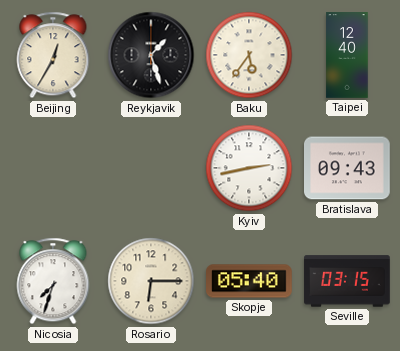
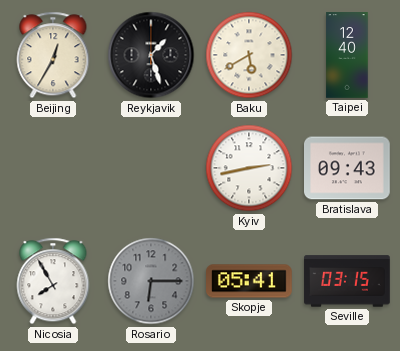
Baku: 5:36 -> 5:40
Nicosia: 7:33 -> 7:55
Rosario dial: cream -> grey
Skopje: 05:40 -> 05:41
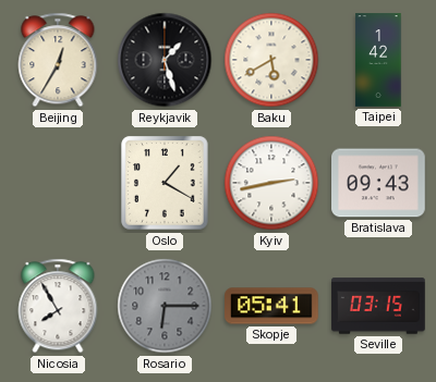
Taipei: 12:40 -> 1:42
Oslo: none -> 1:20
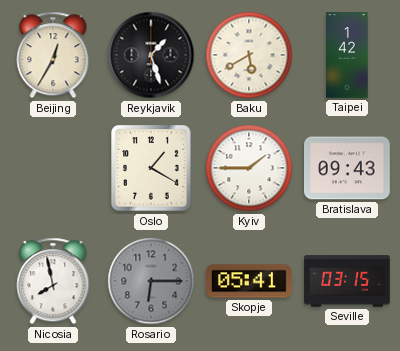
Kyiv: 2:43 -> 1:45
Nicosia: 7:55 -> 7:58
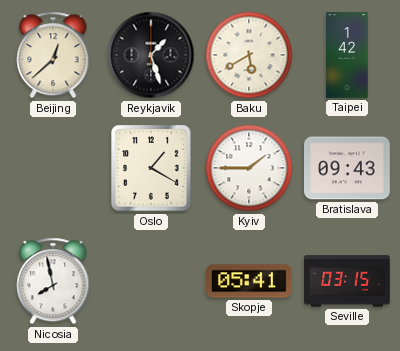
Beijing: 12:35 -> 12:38
Rosario: 6:15 -> none
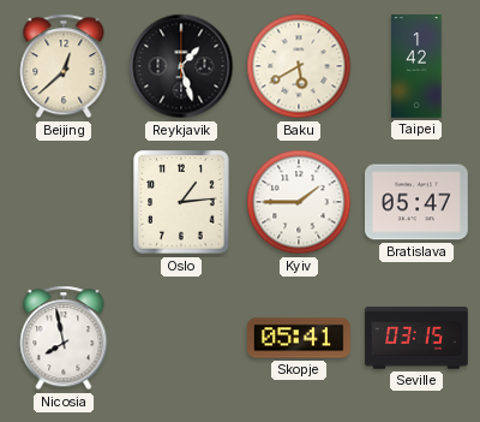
Oslo: 1:20 -> 1:14
Bratislava: 09:43 -> 05:47
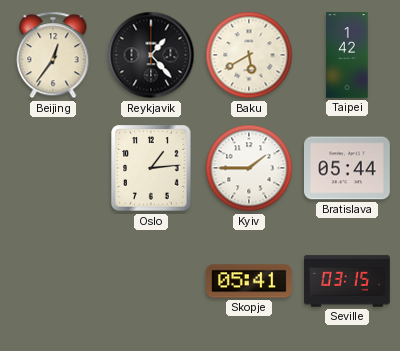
Beijing: 12:38 -> 12:36
Reykjavik: 1:27 -> 1:23
Bratislava: 05:47 -> 05:44
Nicosia: 7:58 -> none
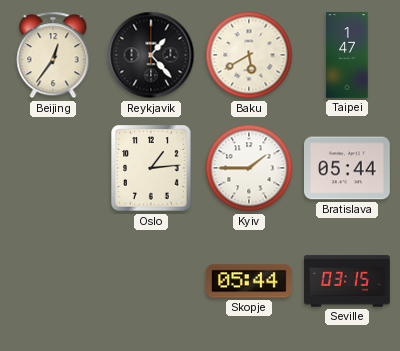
Taipei: 1:42 -> 1:47
Skopje: 05:41 -> 05:44
